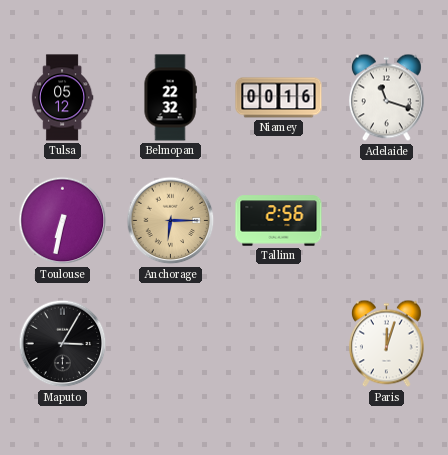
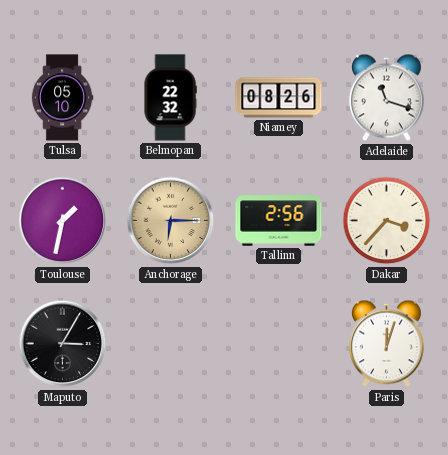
Tulsa: 05:12 -> 05:10
Niamey: 00:16 -> 08:26
Toulouse: 6:32 -> 1:32
Dakar: none -> 3:37
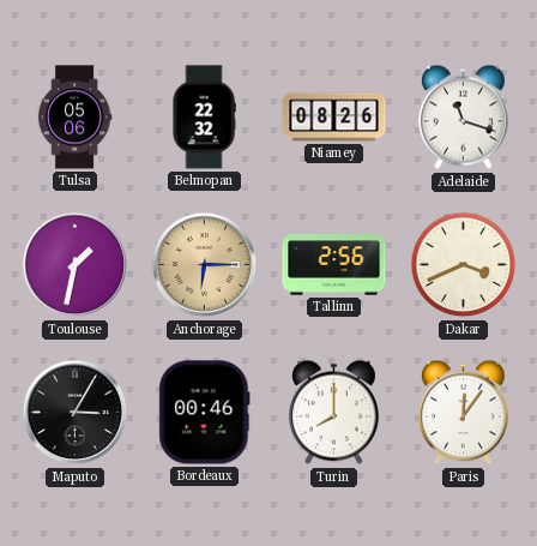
Tulsa: 05:10 -> 05:06
Dakar: 3:37 -> 3:41
Bordeaux: none -> 00:46
Turin: none -> 8:00
Paris: 12:03 -> 12:06
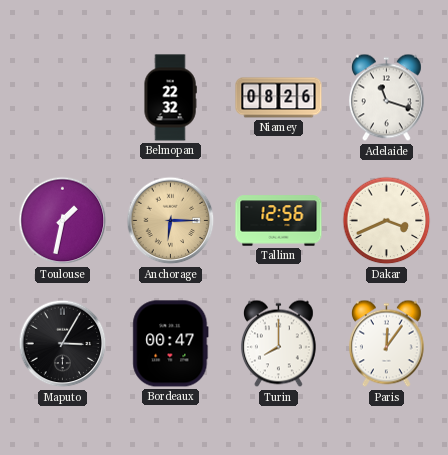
Tulsa: 05:06 -> none
Tallinn: 2:56 -> 12:56
Bordeaux: 00:46 -> 00:47
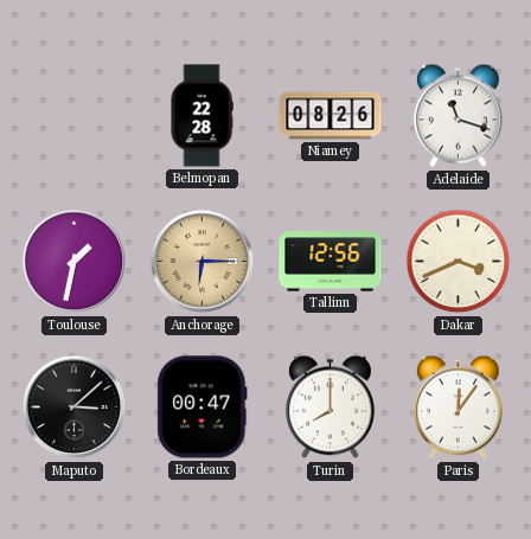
Belmopan: 22:32 -> 22:28
Maputo: 3:05 -> 3:08
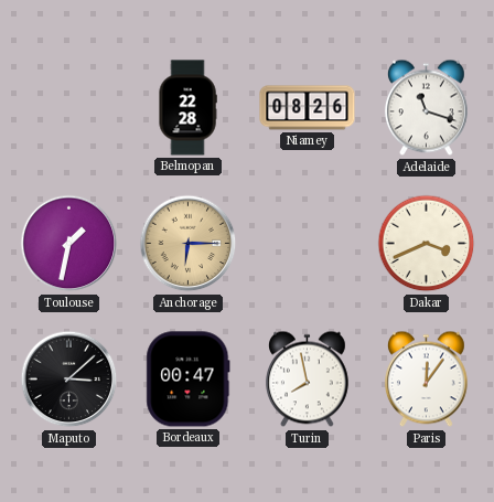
Tallinn: 12:56 -> none
Turin: 8:00 -> 7:58
